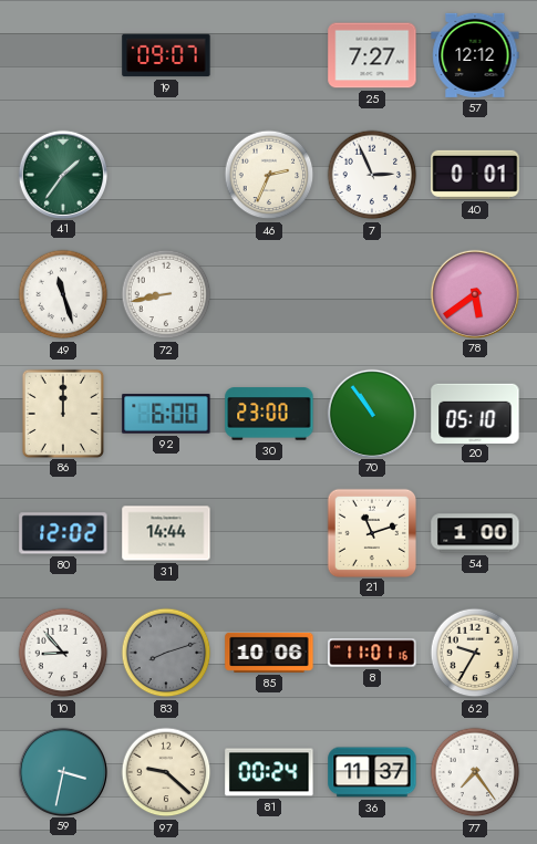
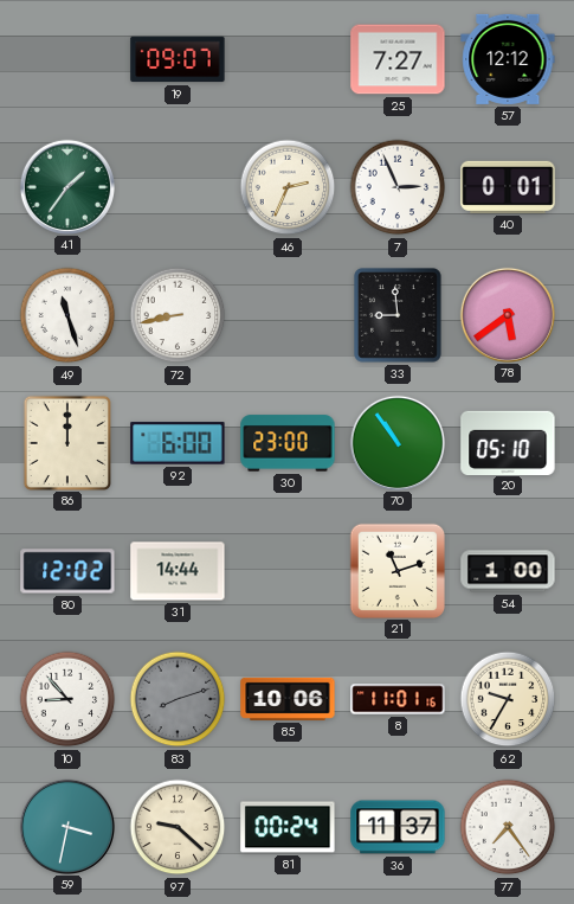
33: none -> 8:59
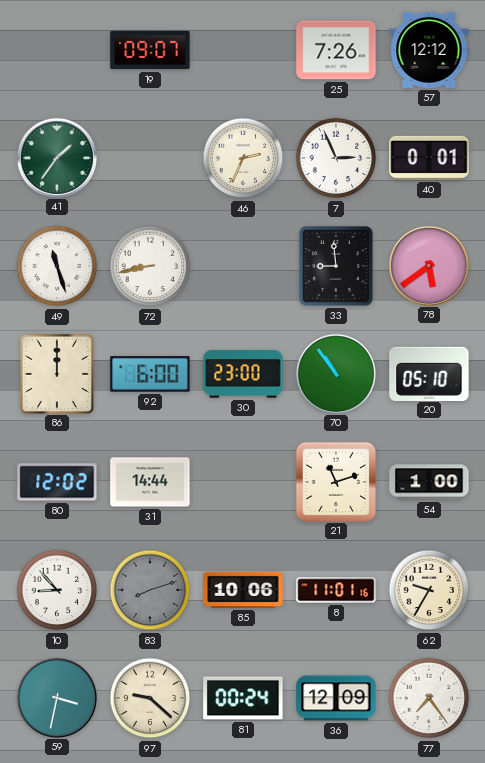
25: 7:27 -> 7:26
36: 11:37 -> 12:09
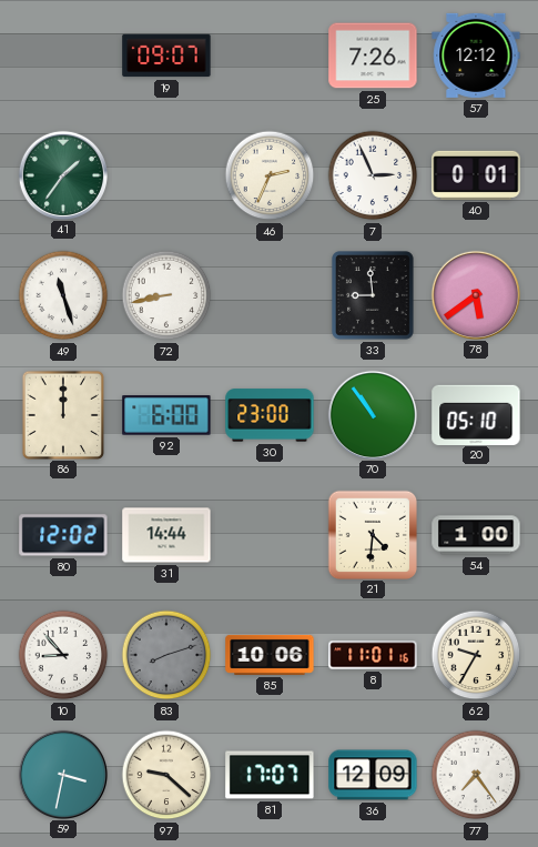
21: 11:12 -> 4:31
81: 00:24 -> 17:07
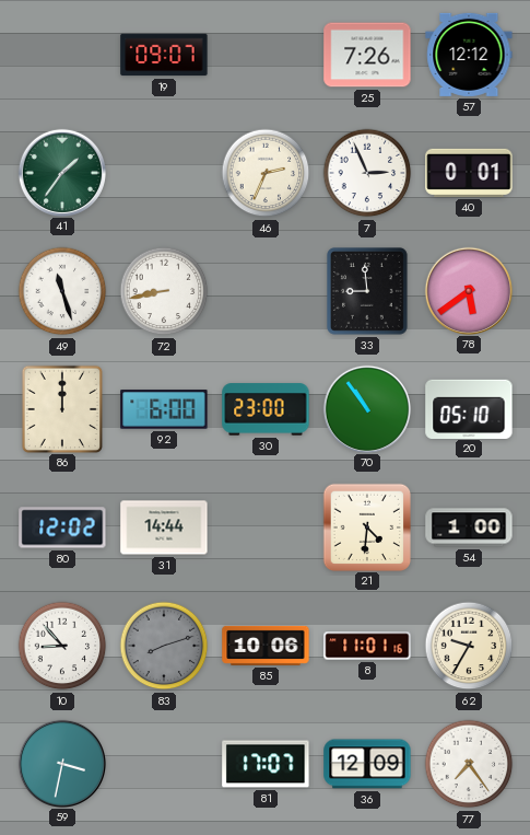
97: 9:22 -> none
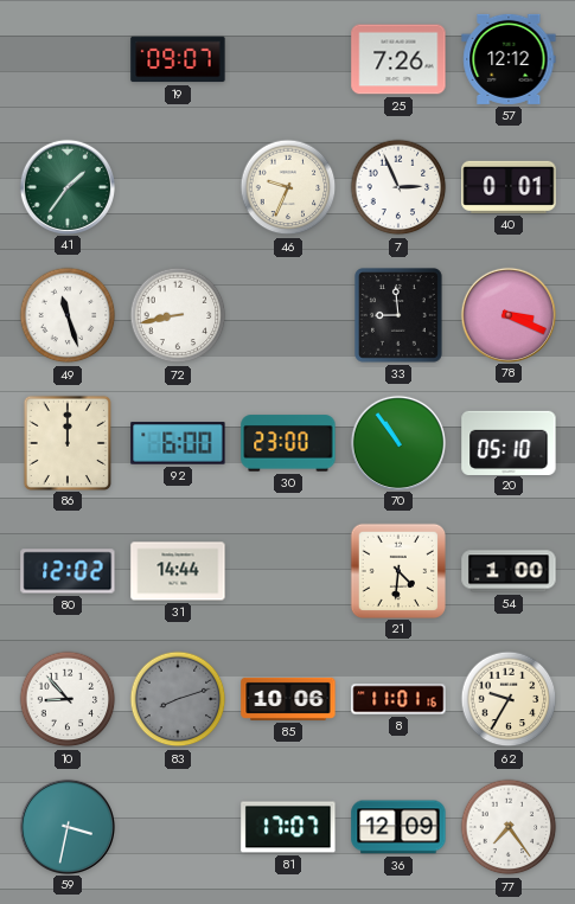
46: 2:34 -> 9:34
78: 5:39 -> 3:19
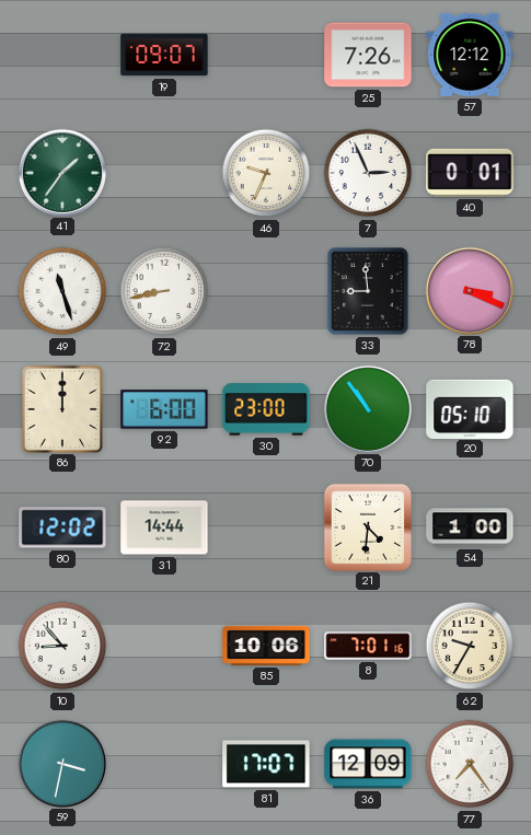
83: 8:12 -> none
8: 11:01 -> 7:01
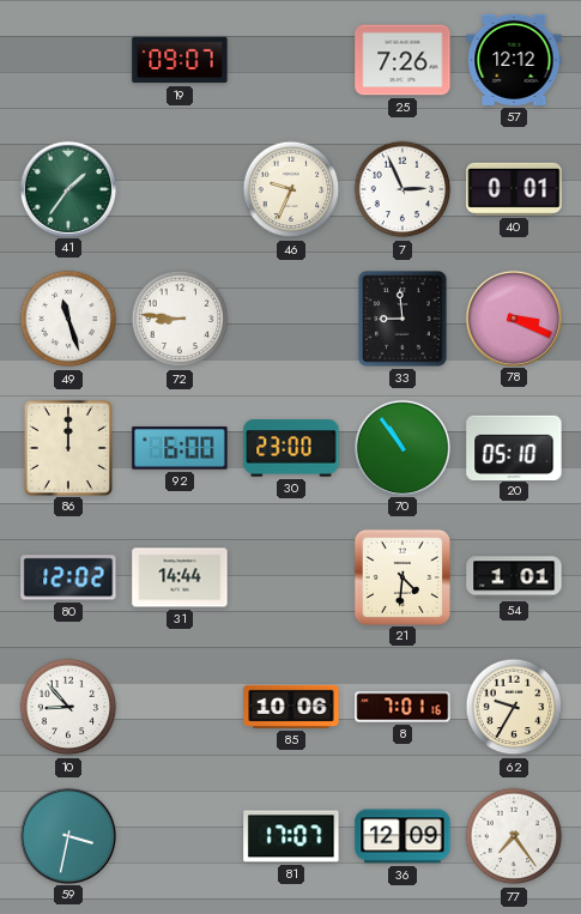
72: 8:43 -> 8:46
54: 1:00 -> 1:01
